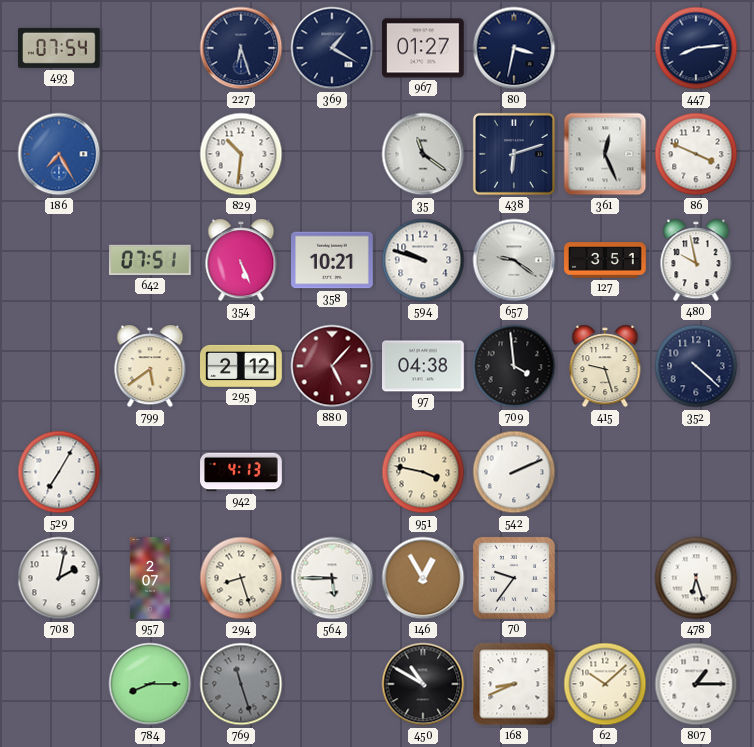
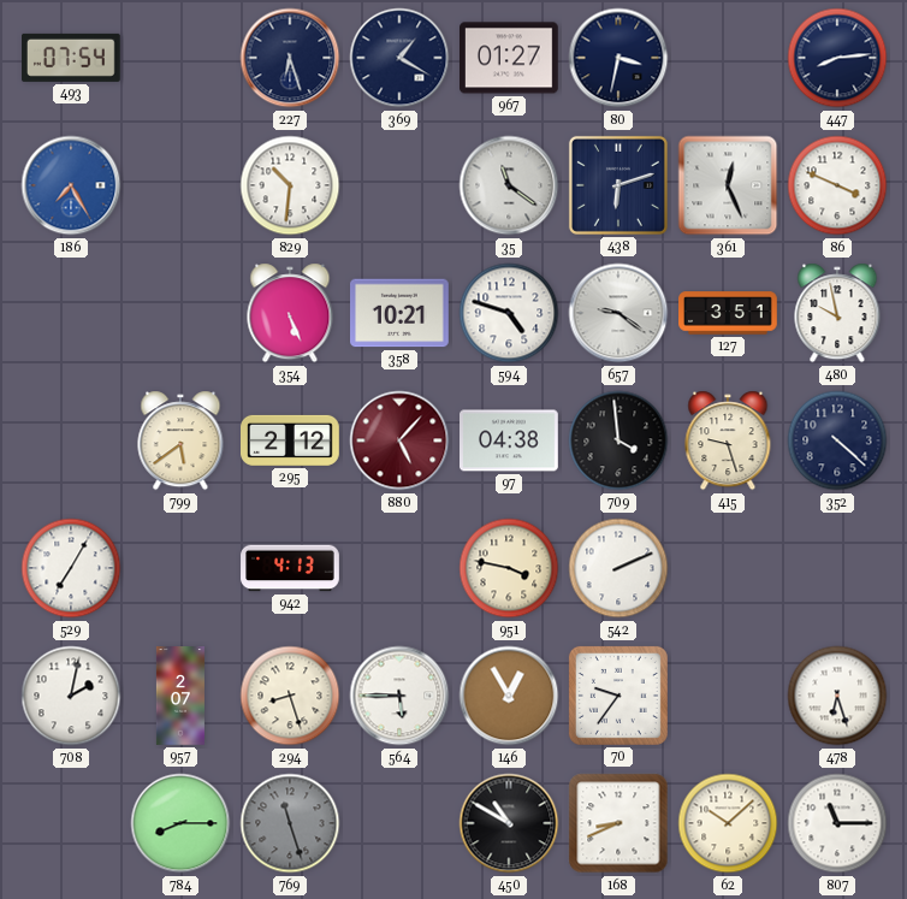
642: 07:51 -> none
594: 9:48 -> 4:48
807: 1:15 -> 11:15
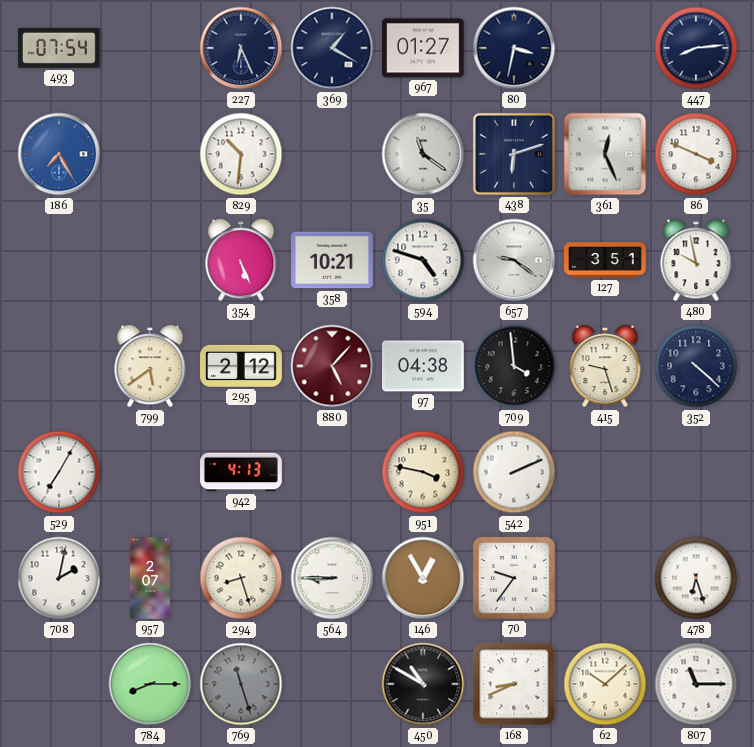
227: 6:27 -> 6:26
564: 5:45 -> 8:45
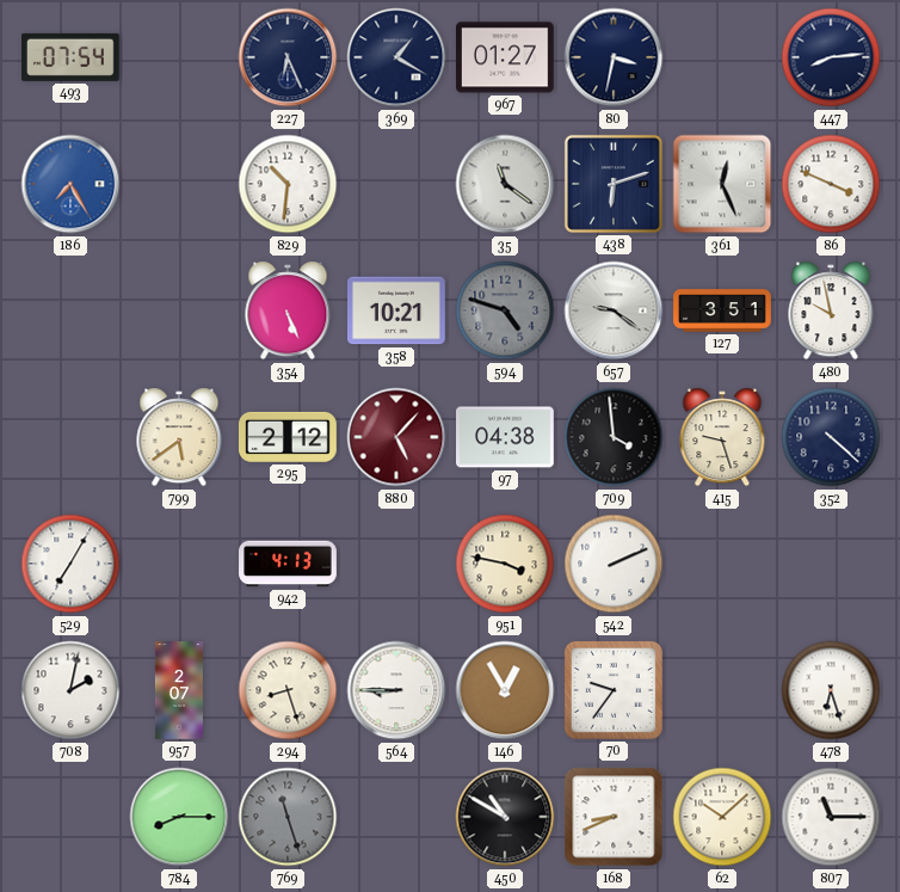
594 dial: white -> grey
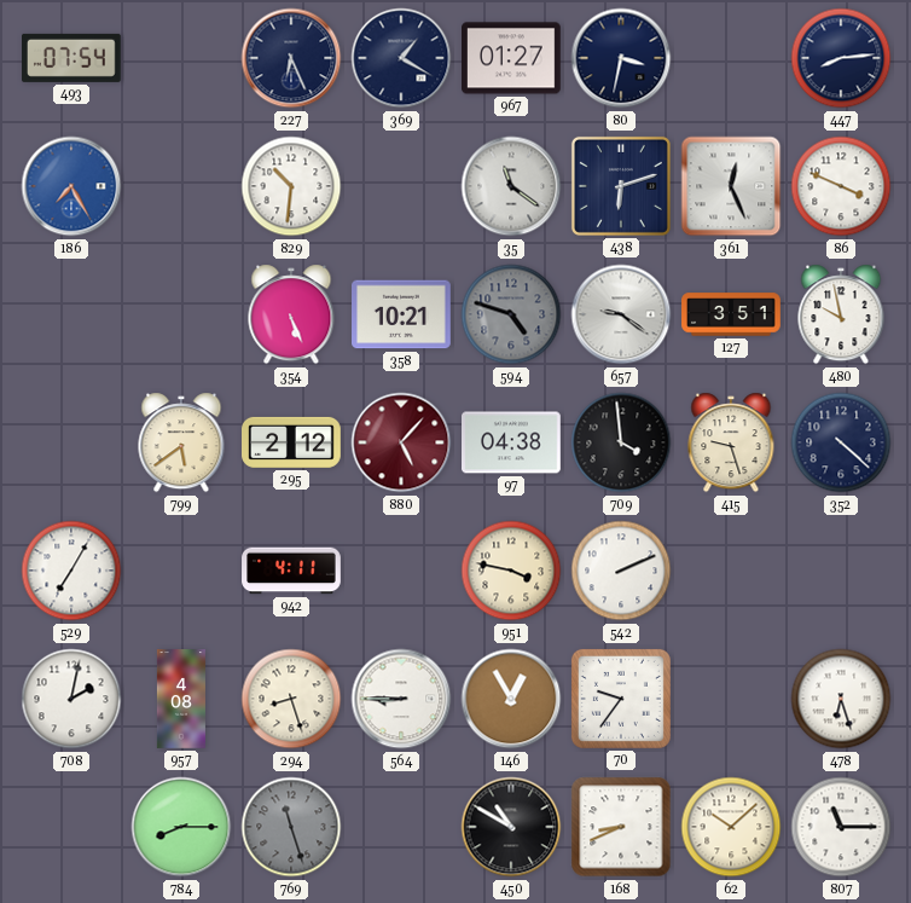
942: 4:13 -> 4:11
957: 2:07 -> 4:08
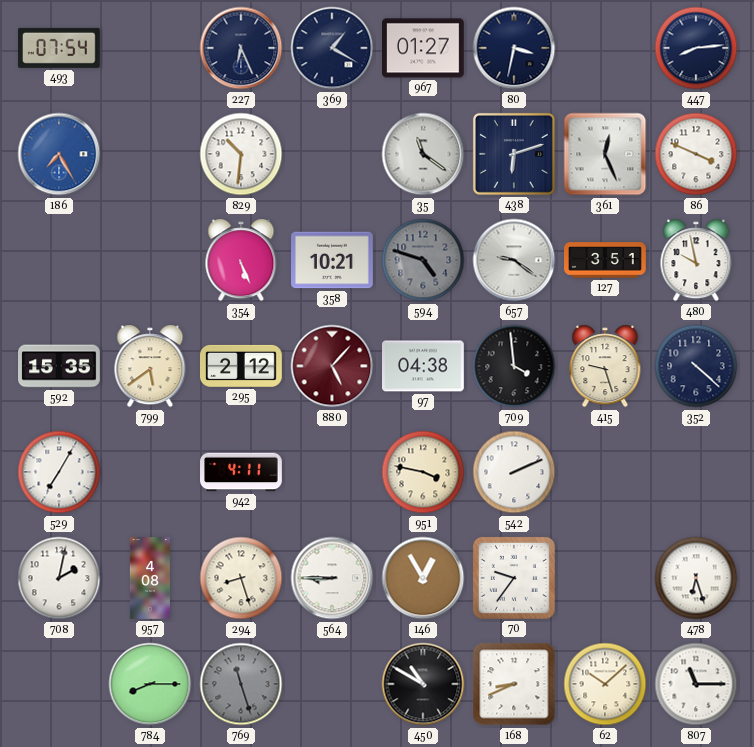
592: none -> 15:35
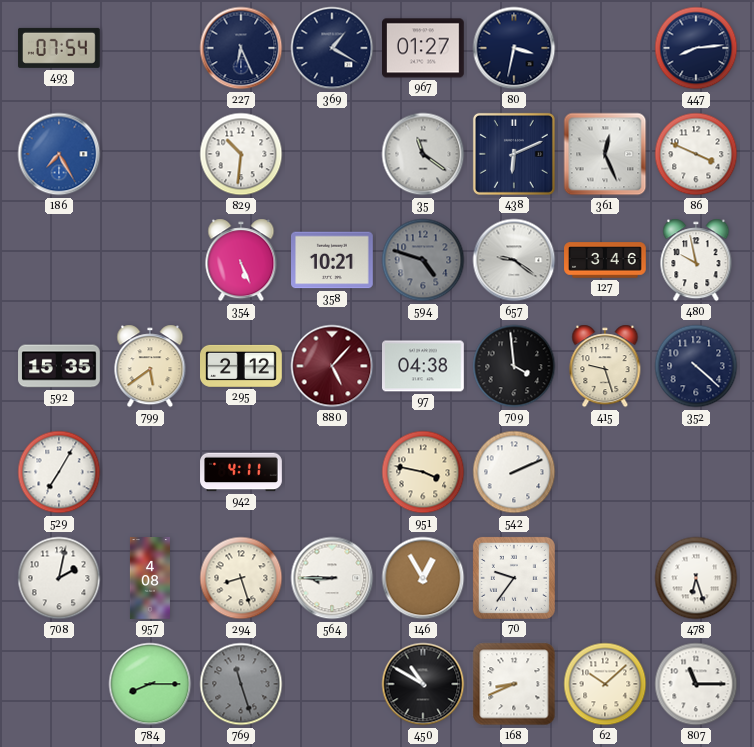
438: 6:12 -> 6:11
127: 3:51 -> 3:46
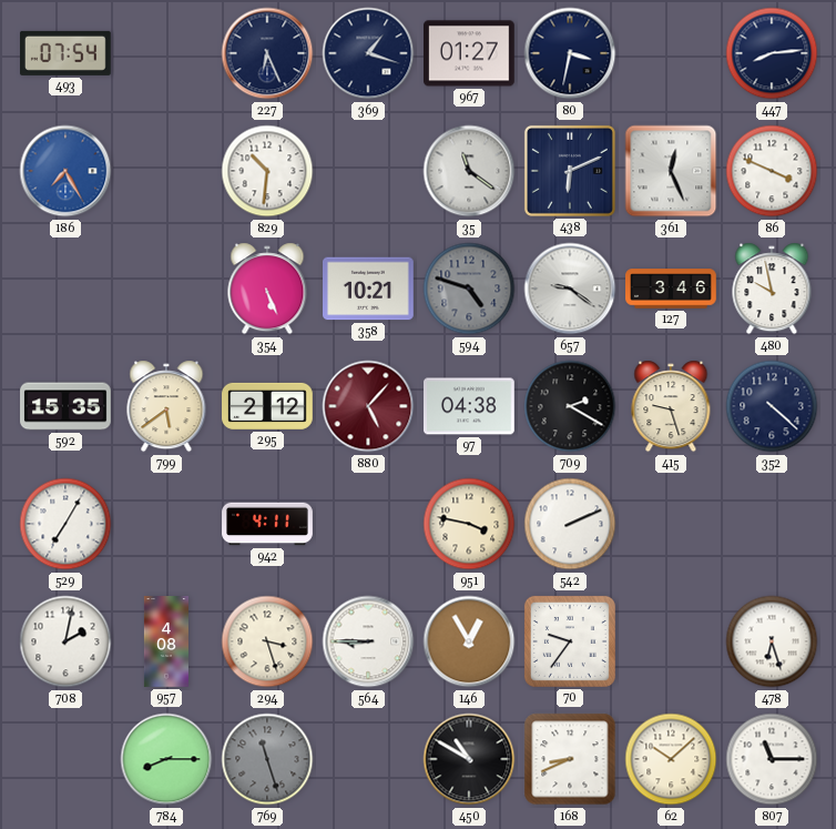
369: 1:20 -> 1:18
709: 3:59 -> 2:20
294: 8:27 -> 3:27
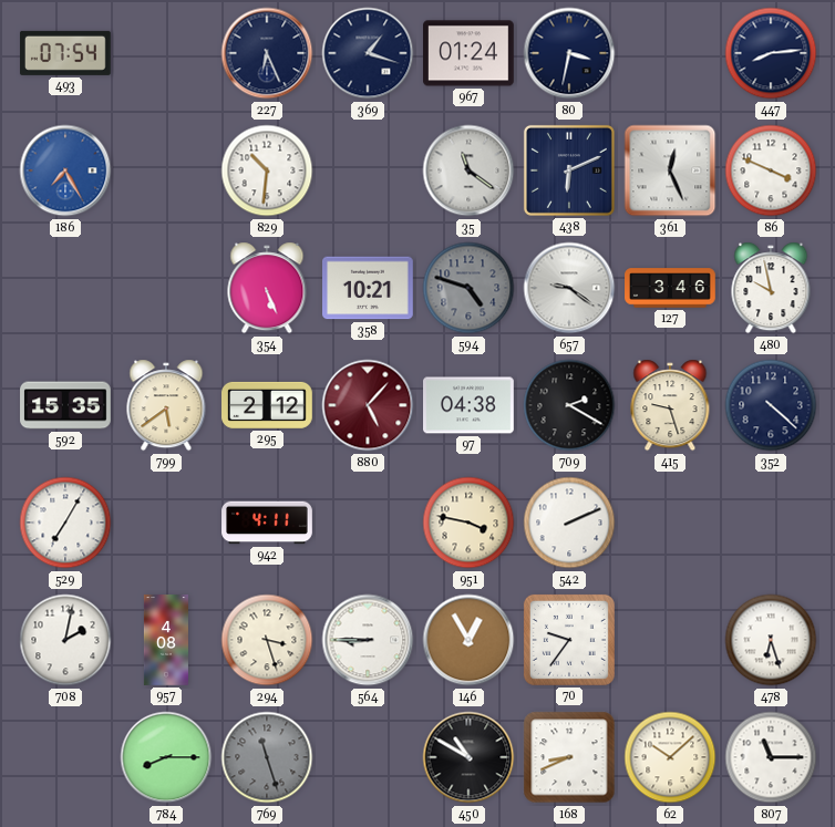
967: 01:27 -> 01:24
